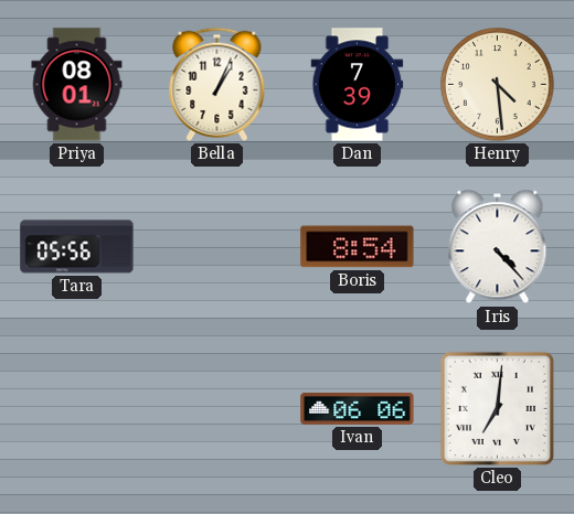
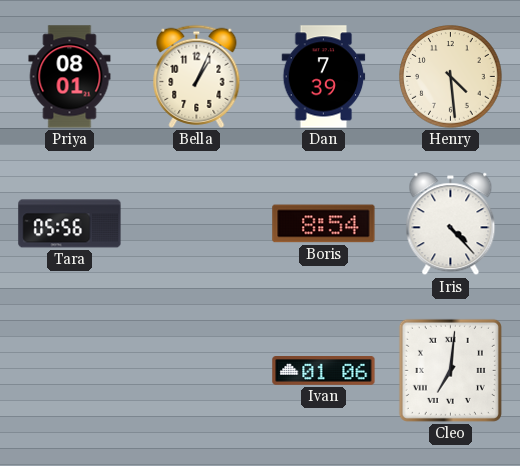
Ivan: 06:06 -> 01:06
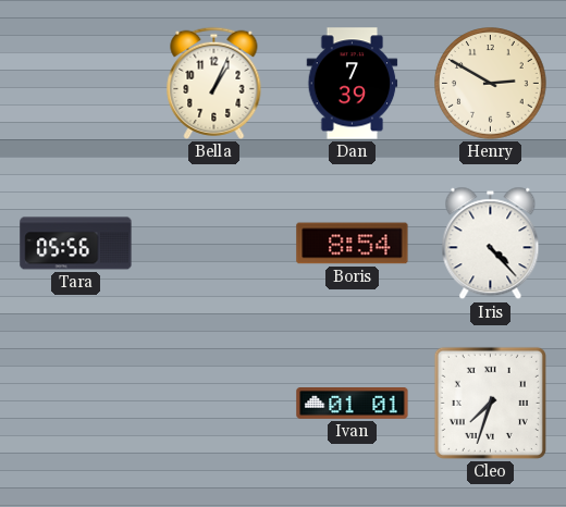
Priya: 08:01 -> none
Henry: 4:29 -> 2:50
Ivan: 01:06 -> 01:01
Cleo: 7:01 -> 7:33
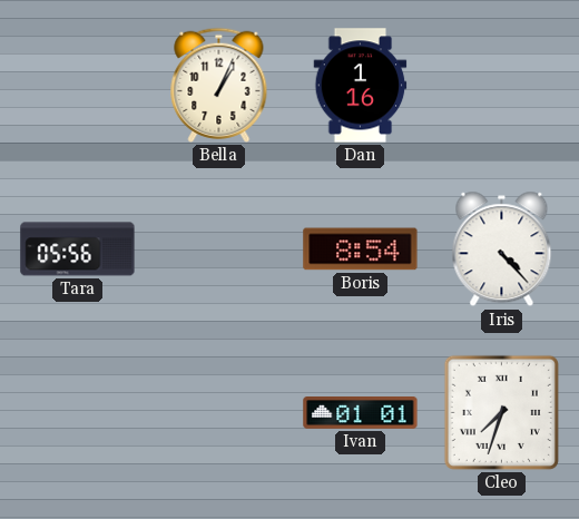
Dan: 7:39 -> 1:16
Henry: 2:50 -> none
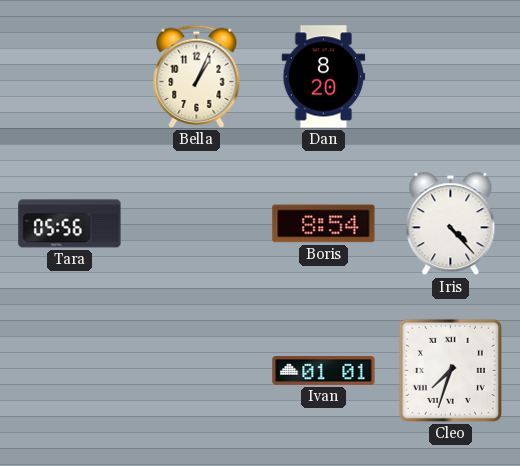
Dan: 1:16 -> 8:20
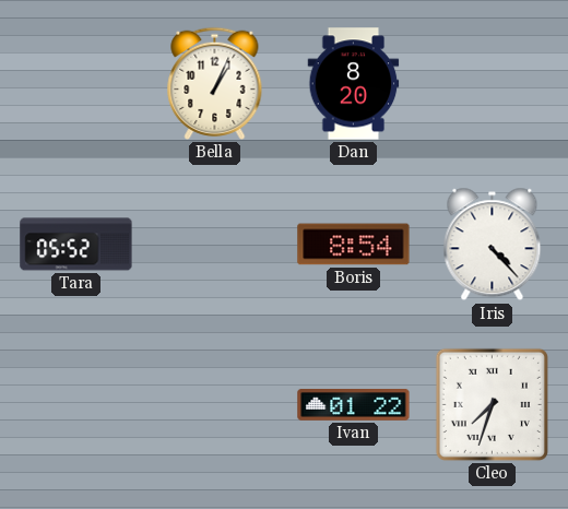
Tara: 05:56 -> 05:52
Ivan: 01:01 -> 01:22
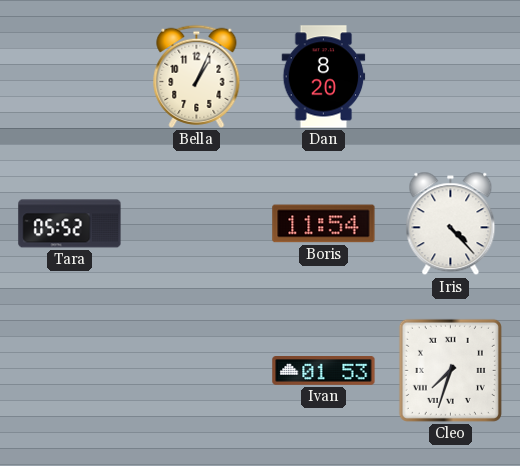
Boris: 8:54 -> 11:54
Ivan: 01:22 -> 01:53
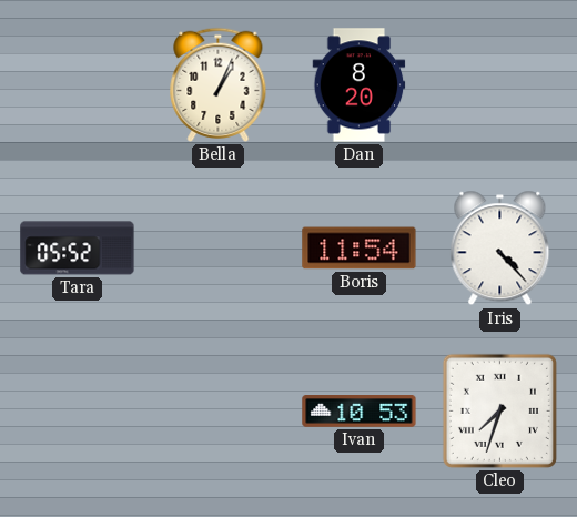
Ivan: 01:53 -> 10:53
